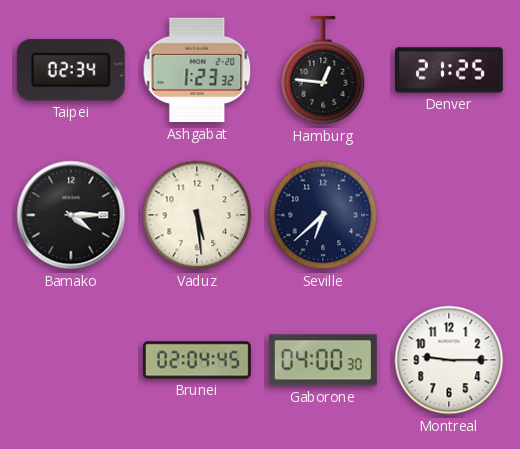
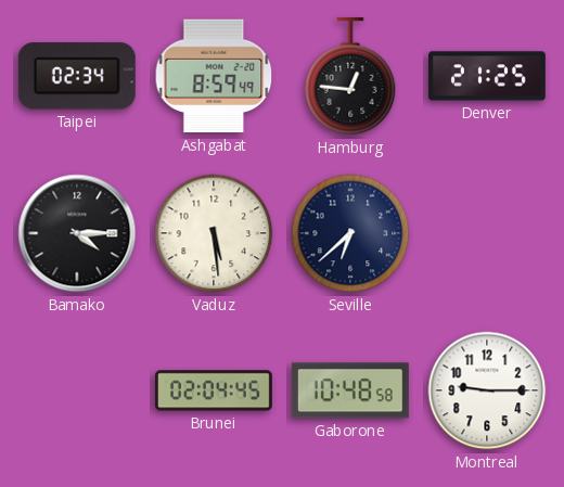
Ashgabat: 1:23 -> 8:59
Gaborone: 04:00 -> 10:48
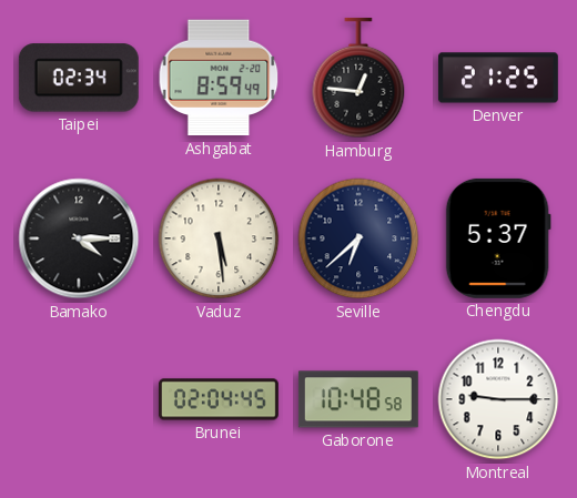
Chengdu: none -> 5:37
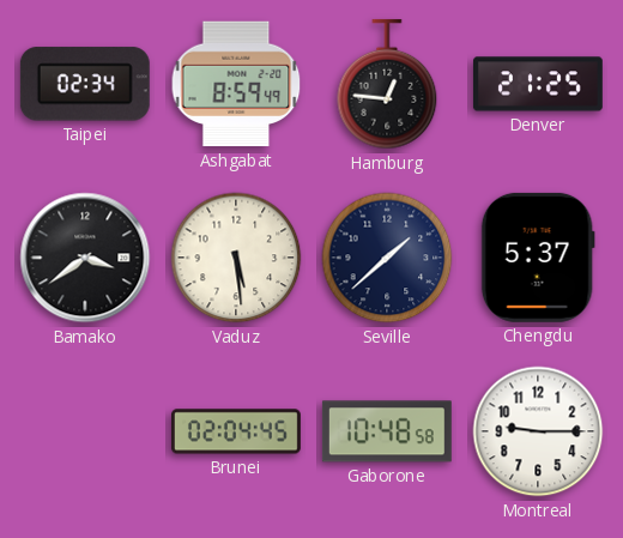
Bamako: 4:15 -> 3:39
Seville: 6:38 -> 1:38
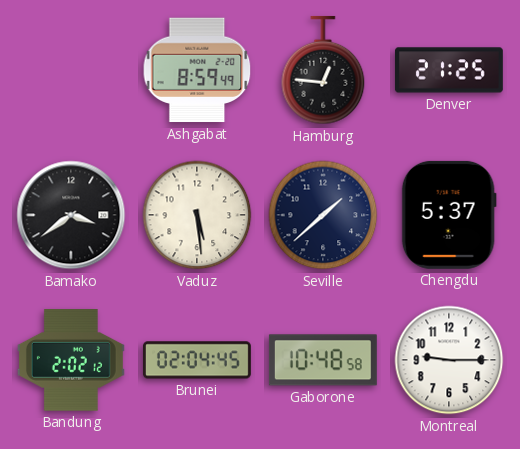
Taipei: 02:34 -> none
Bandung: none -> 2:02
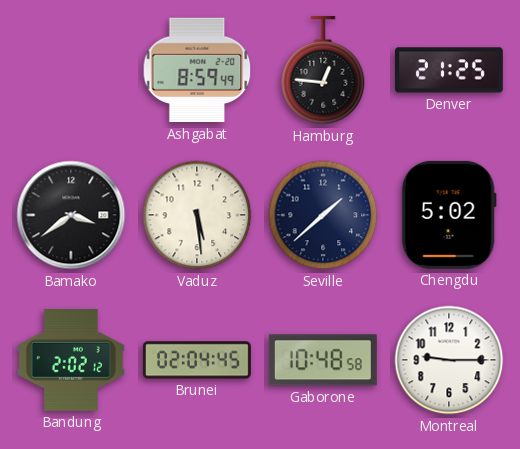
Chengdu: 5:37 -> 5:02
